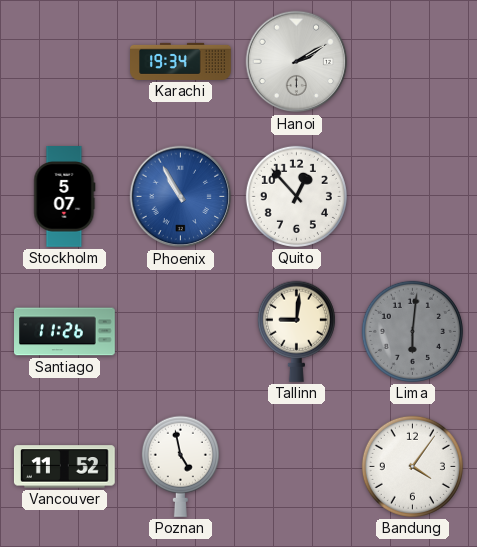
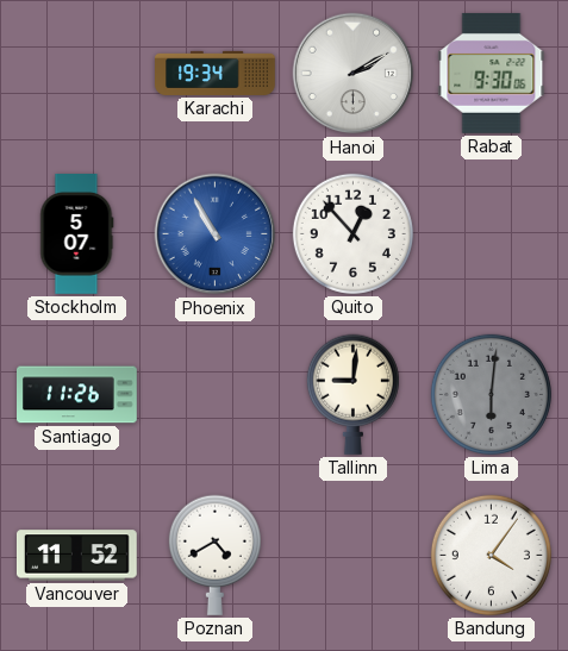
Rabat: none -> 9:30
Poznan: 4:58 -> 4:40
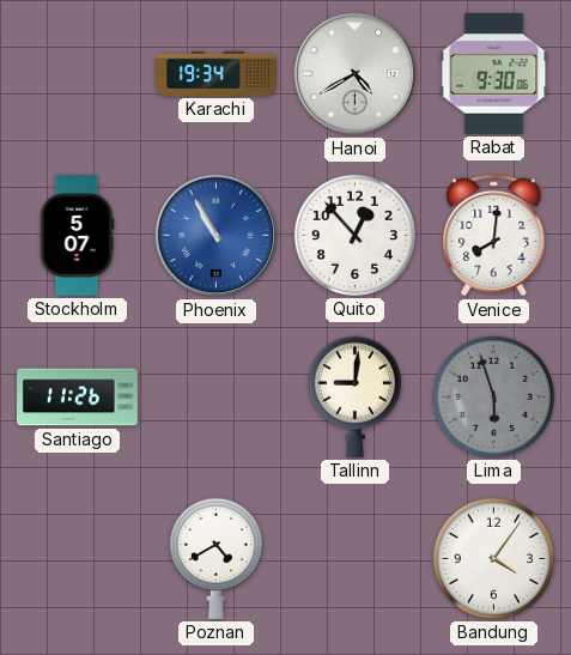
Hanoi: 2:10 -> 4:40
Venice: none -> 8:01
Lima: 6:01 -> 5:57
Vancouver: 11:52 -> none
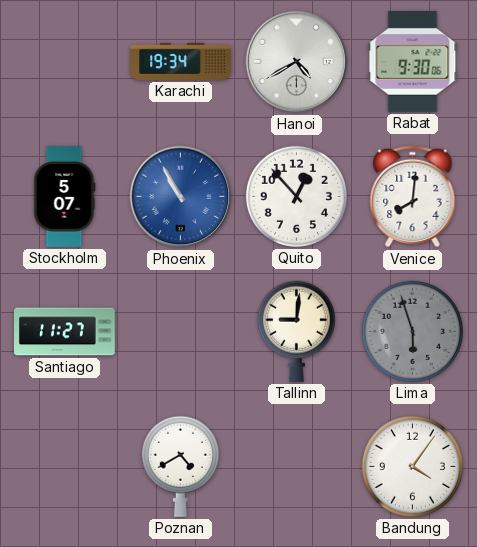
Santiago: 11:26 -> 11:27
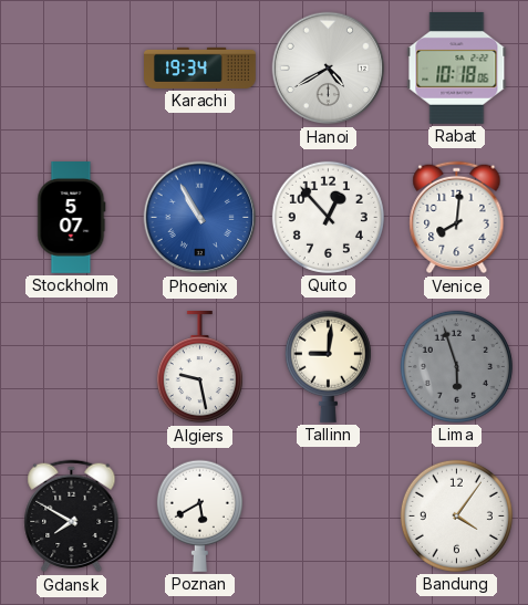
Rabat: 9:30 -> 10:18
Santiago: 11:27 -> none
Algiers: none -> 9:28
Gdansk: none -> 7:50
Poznan: 4:40 -> 5:40
